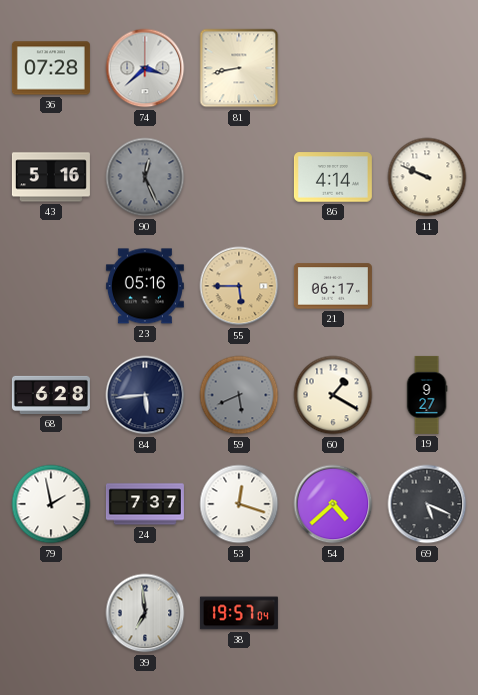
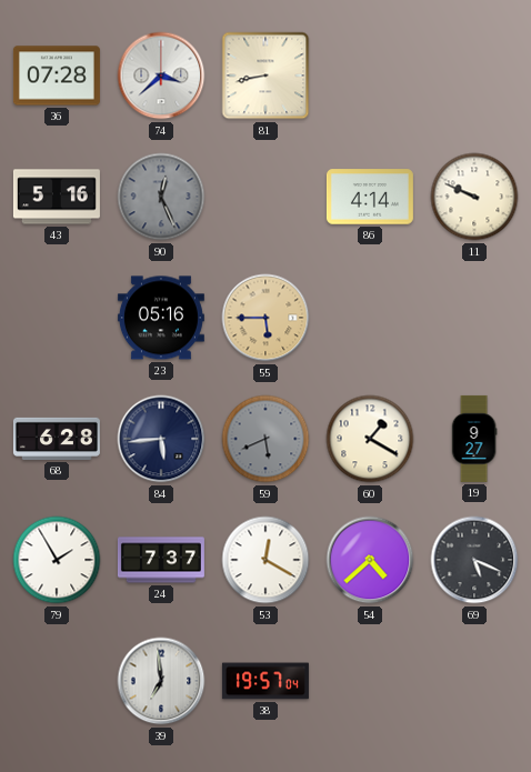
21: 06:17 -> none
79: 1:58 -> 1:55
53: 12:18 -> 12:20
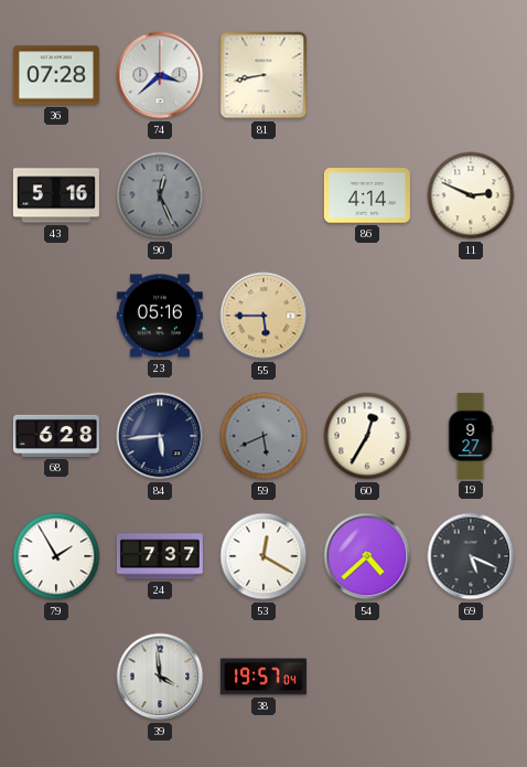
11: 9:49 -> 2:49
60: 1:20 -> 12:35
39: 6:59 -> 3:59
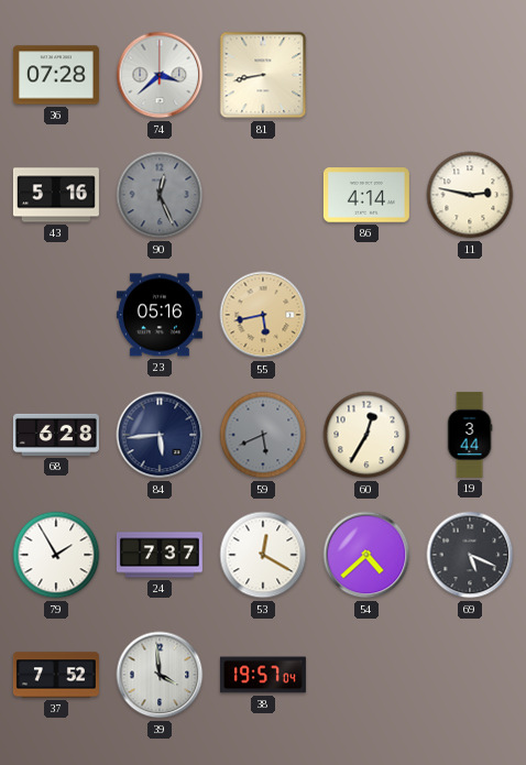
11: 2:49 -> 2:47
55: 5:45 -> 5:43
19: 9:27 -> 3:44
37: none -> 7:52
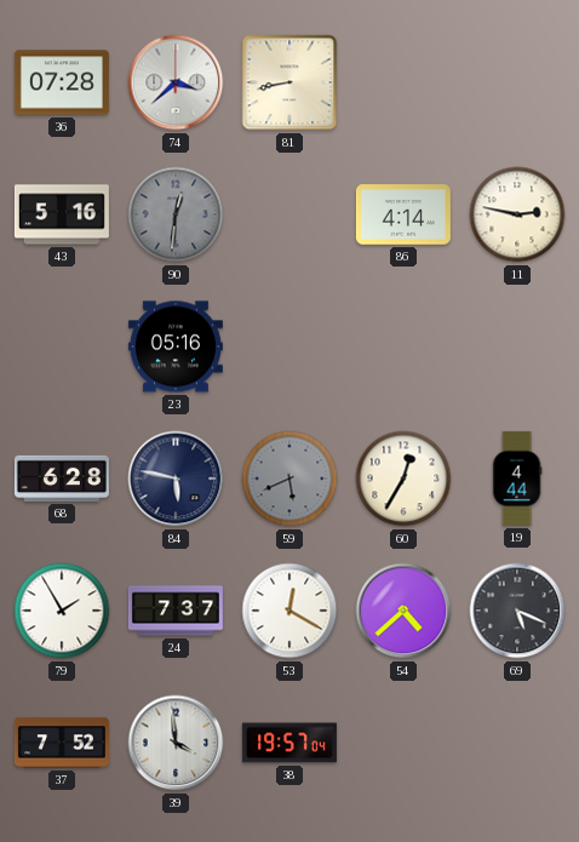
90: 12:26 -> 12:31
55: 5:43 -> none
84: 5:44 -> 5:47
19: 3:44 -> 4:44
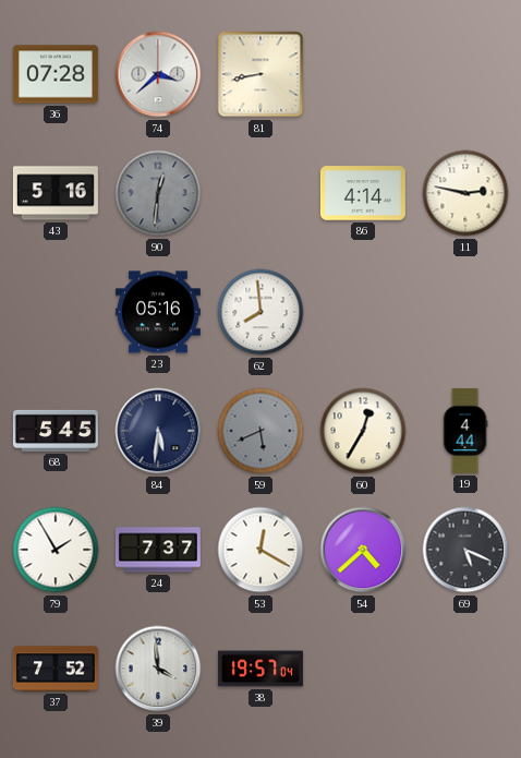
62: none -> 7:59
68: 6:28 -> 5:45
84: 5:47 -> 5:31
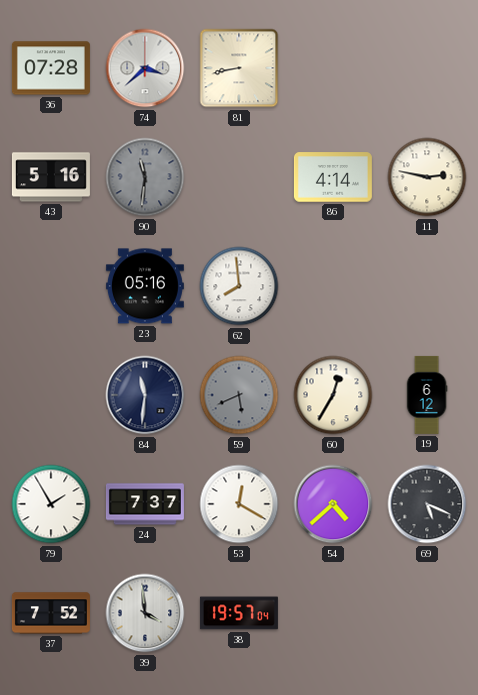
90: 12:31 -> 11:31
68: 5:45 -> none
84: 5:31 -> 11:31
19: 4:44 -> 6:12
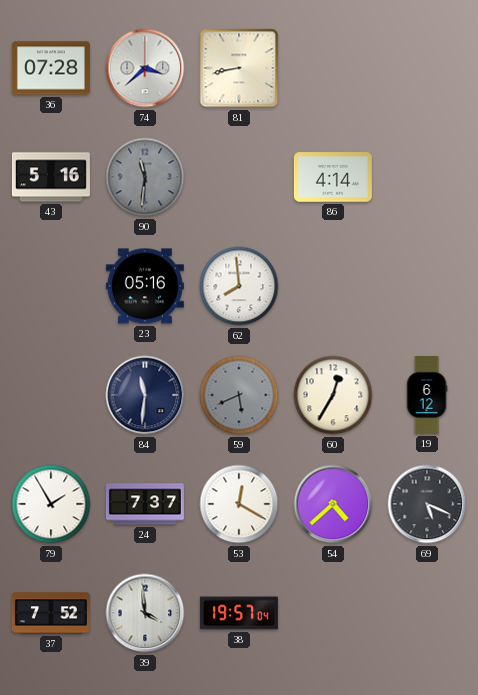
11: 2:47 -> none
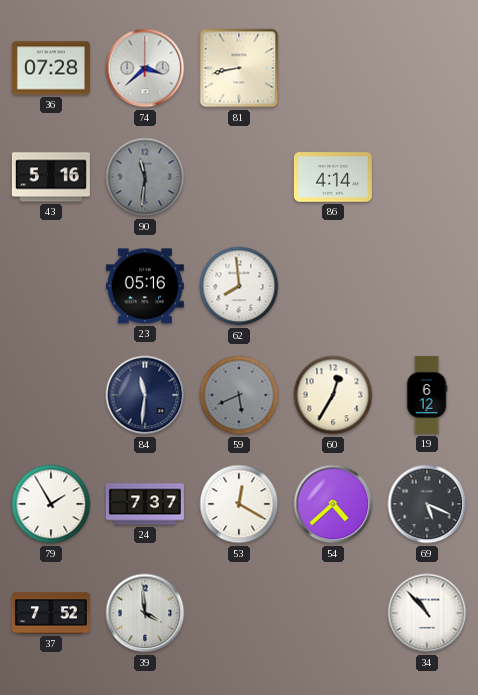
38: 19:57 -> none
34: none -> 10:53
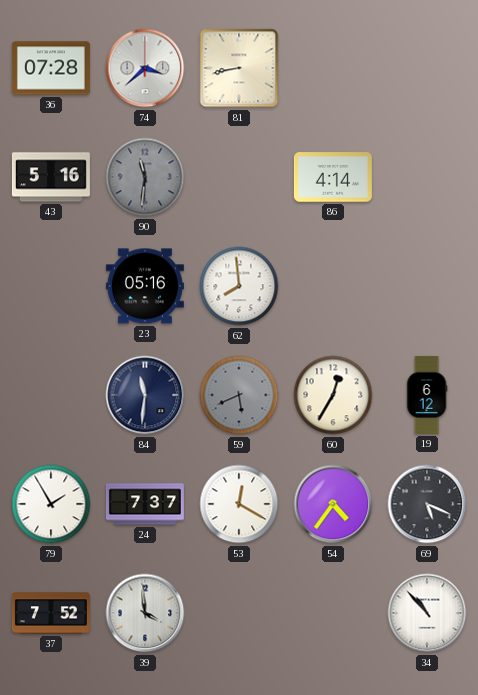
54: 4:38 -> 4:36
